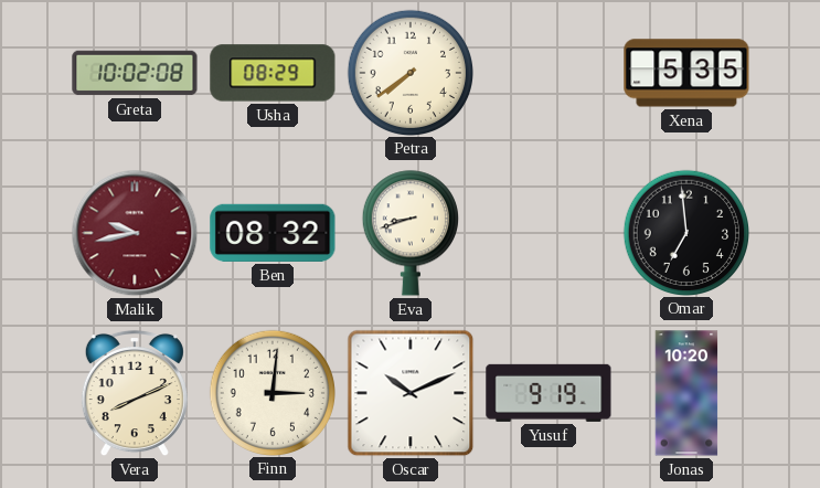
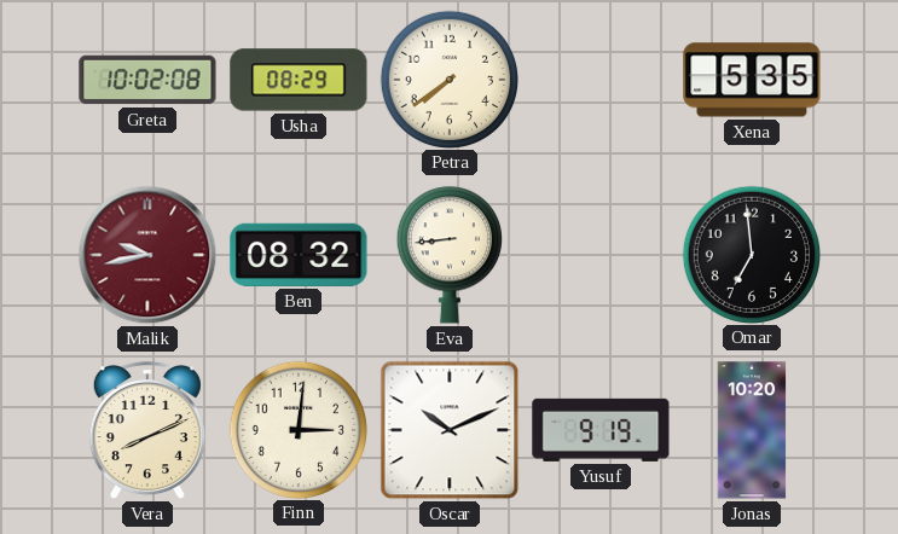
Eva: 8:42 -> 8:44
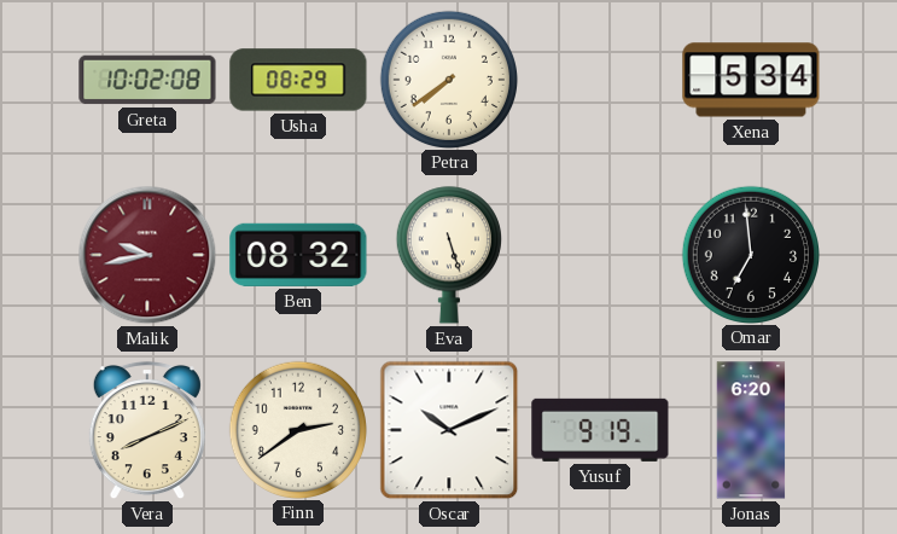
Xena: 5:35 -> 5:34
Eva: 8:44 -> 5:27
Finn: 3:01 -> 2:39
Jonas: 10:20 -> 6:20
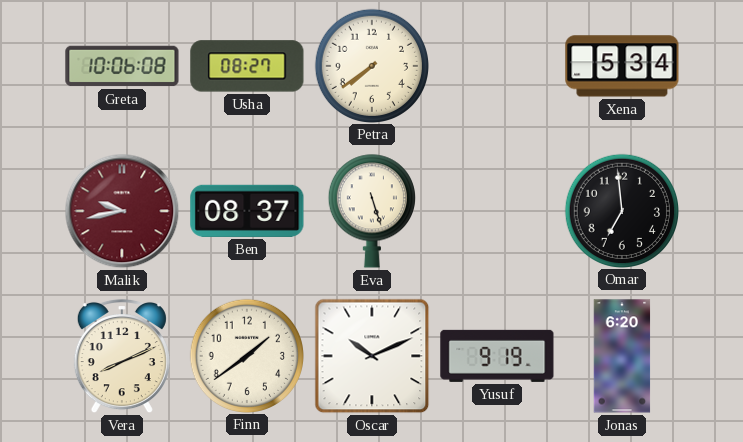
Greta: 10:02 -> 10:06
Usha: 08:29 -> 08:27
Ben: 08:32 -> 08:37
Finn: 2:39 -> 1:39
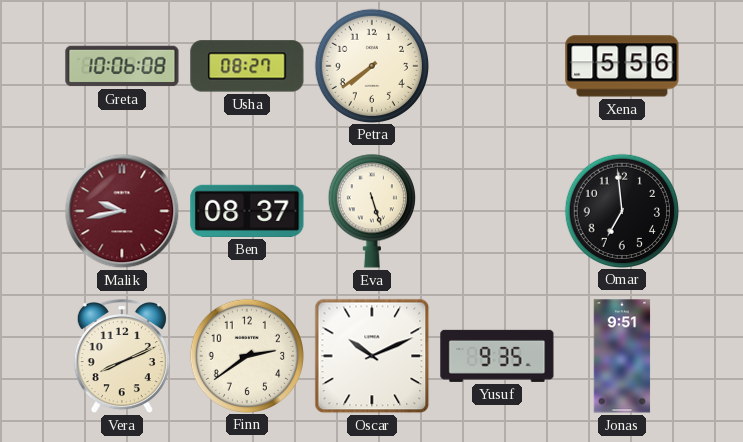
Xena: 5:34 -> 5:56
Finn: 1:39 -> 2:39
Yusuf: 9:19 -> 9:35
Jonas: 6:20 -> 9:51
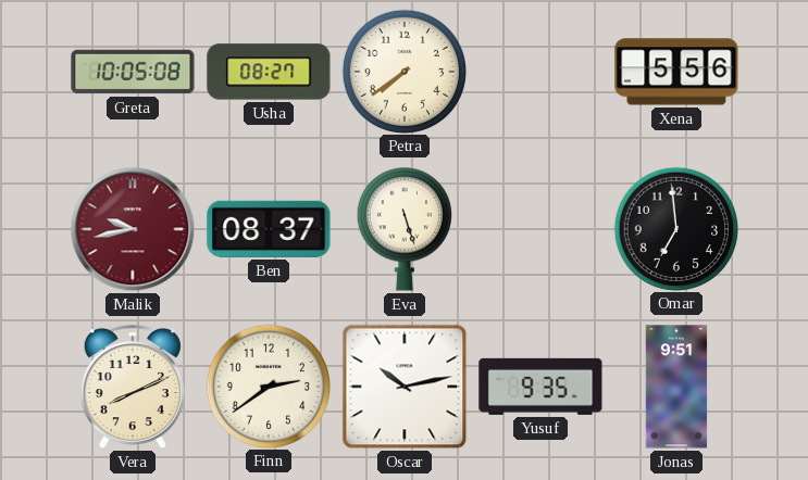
Greta: 10:06 -> 10:05
Oscar: 10:11 -> 10:13
